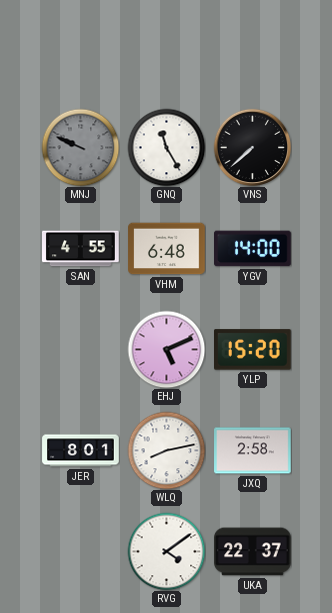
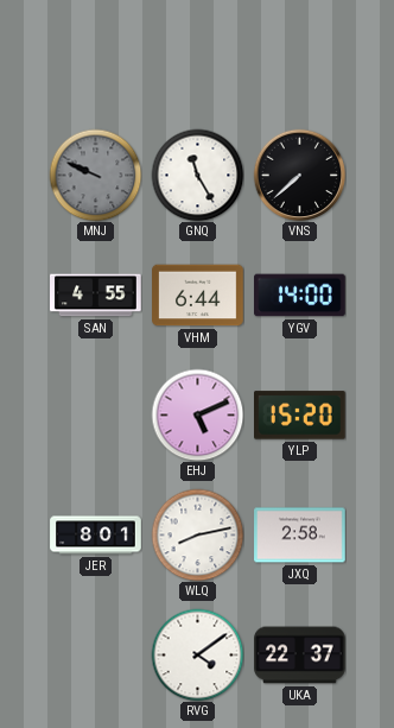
VHM: 6:48 -> 6:44
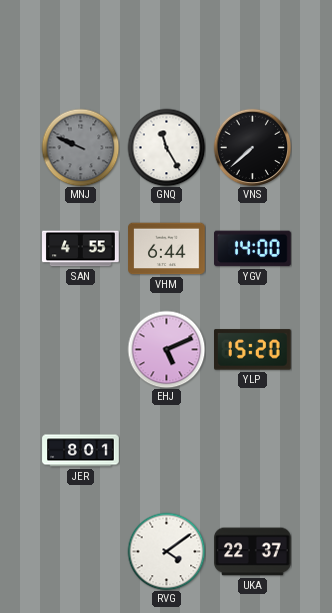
WLQ: 8:13 -> none
JXQ: 2:58 -> none
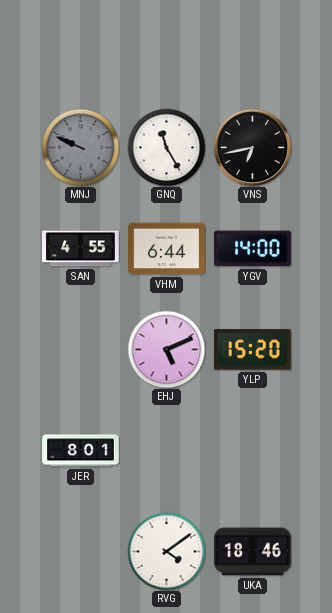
VNS: 7:38 -> 6:43
UKA: 22:37 -> 18:46
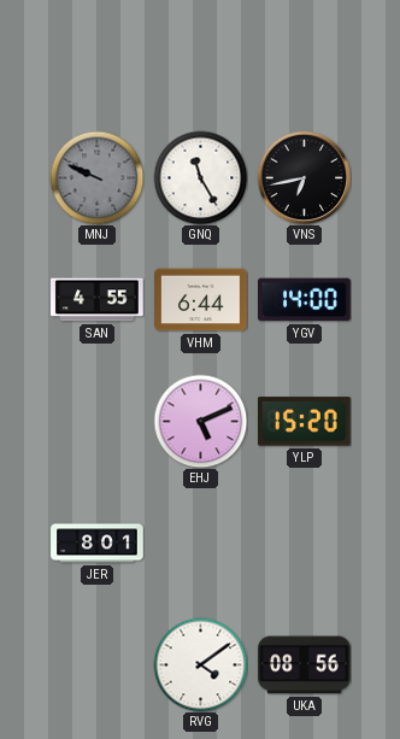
UKA: 18:46 -> 08:56
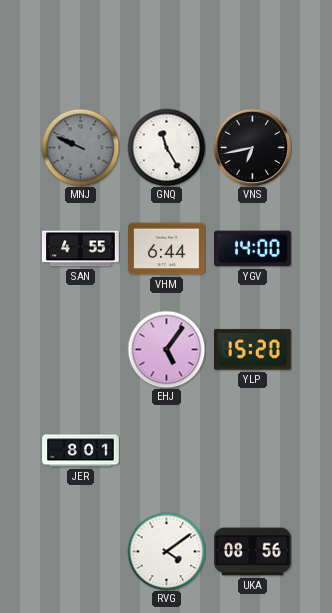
EHJ: 5:11 -> 5:06
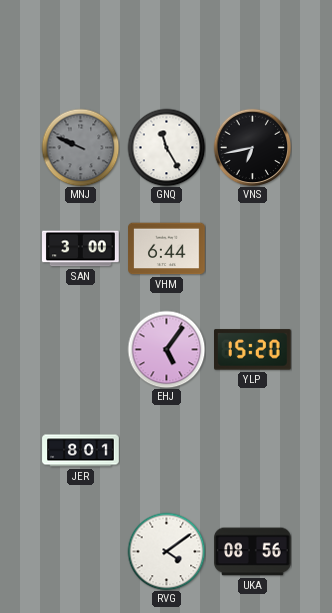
SAN: 4:55 -> 3:00
YGV: 14:00 -> none
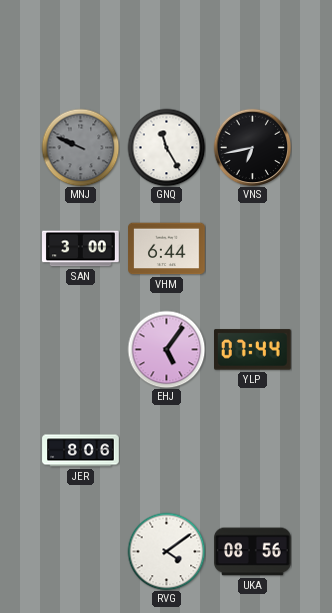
YLP: 15:20 -> 07:44
JER: 8:01 -> 8:06
